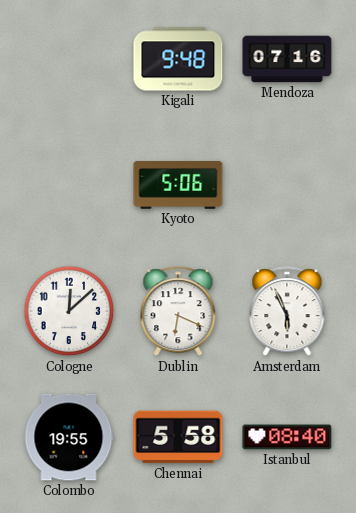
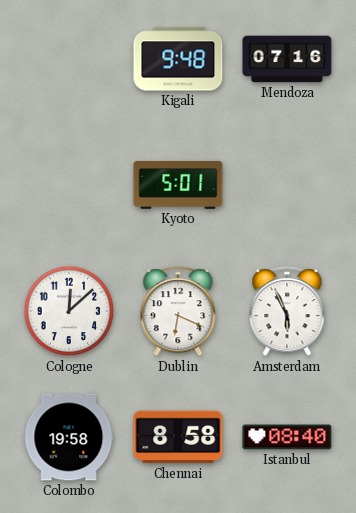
Kyoto: 5:06 -> 5:01
Colombo: 19:55 -> 19:58
Chennai: 5:58 -> 8:58
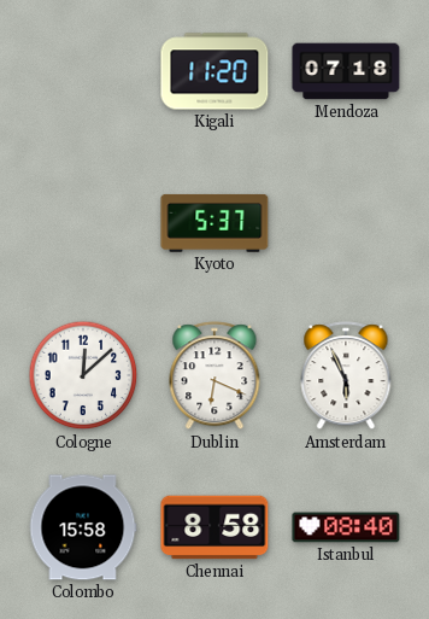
Kigali: 9:48 -> 11:20
Mendoza: 07:16 -> 07:18
Kyoto: 5:01 -> 5:37
Colombo: 19:58 -> 15:58
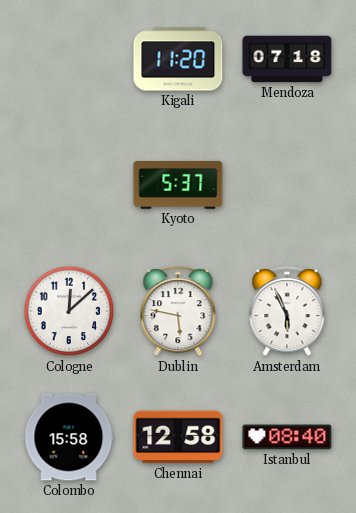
Dublin: 6:19 -> 5:47
Chennai: 8:58 -> 12:58
